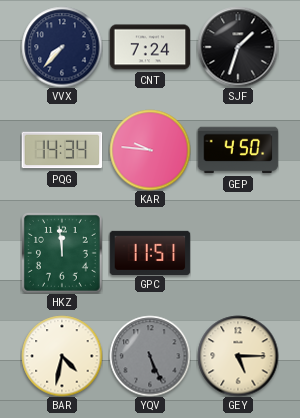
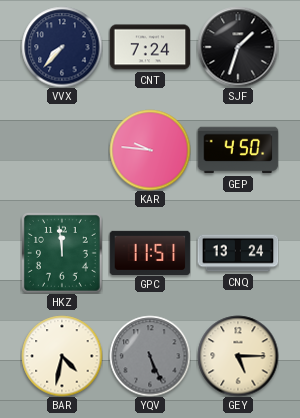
PQG: 14:34 -> none
CNQ: none -> 13:24
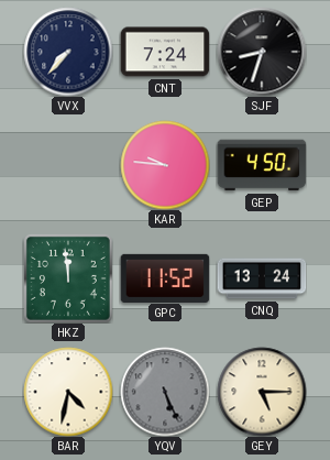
SJF: 1:33 -> 8:33
GPC: 11:51 -> 11:52
